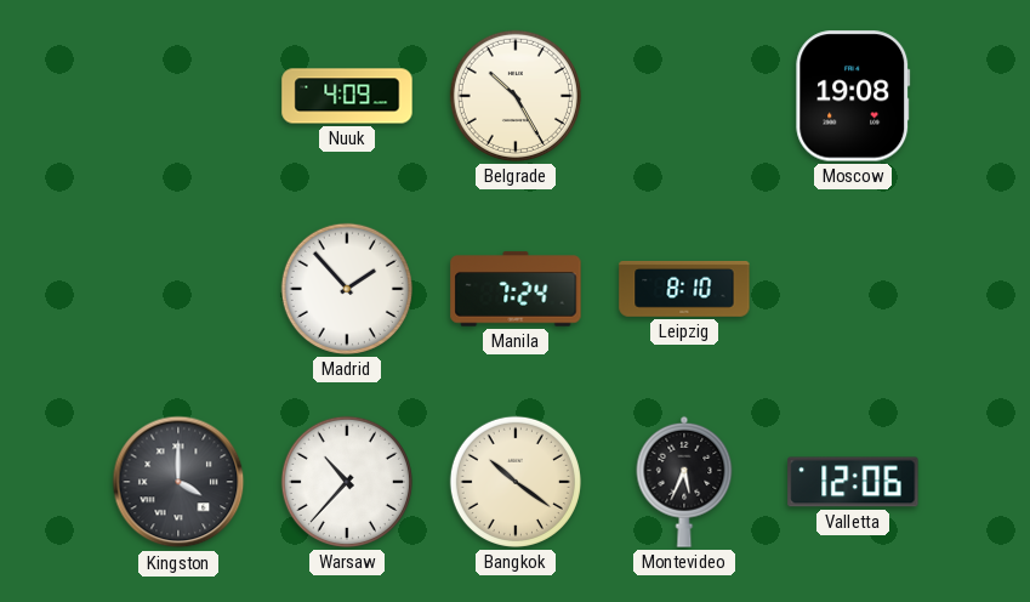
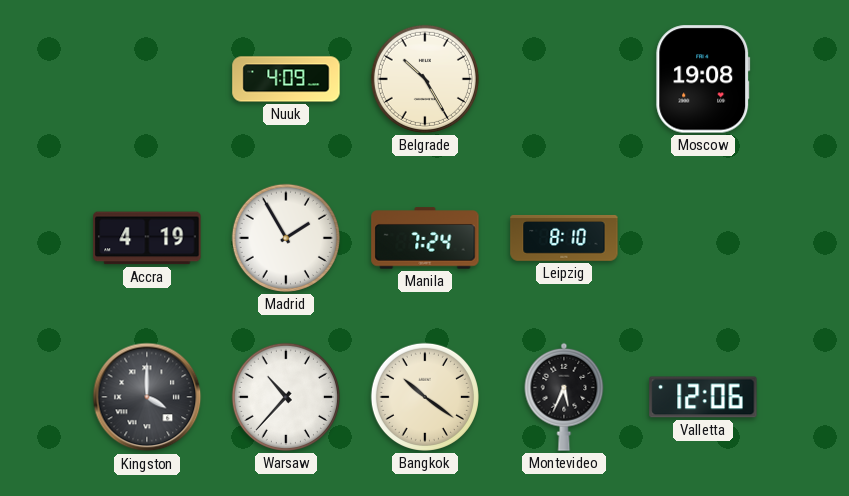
Accra: none -> 4:19
Madrid: 1:53 -> 1:55
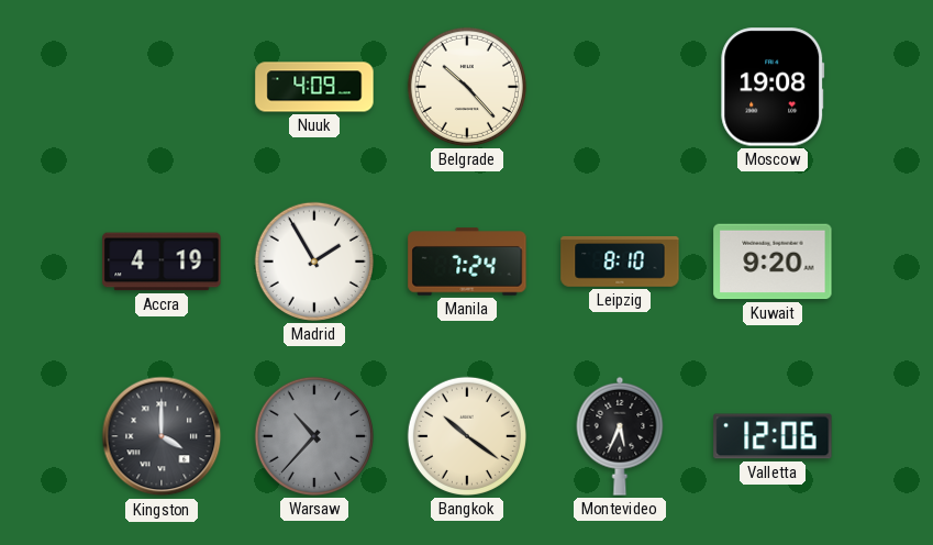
Belgrade: 10:25 -> 10:23
Kuwait: none -> 9:20
Warsaw dial: white -> grey
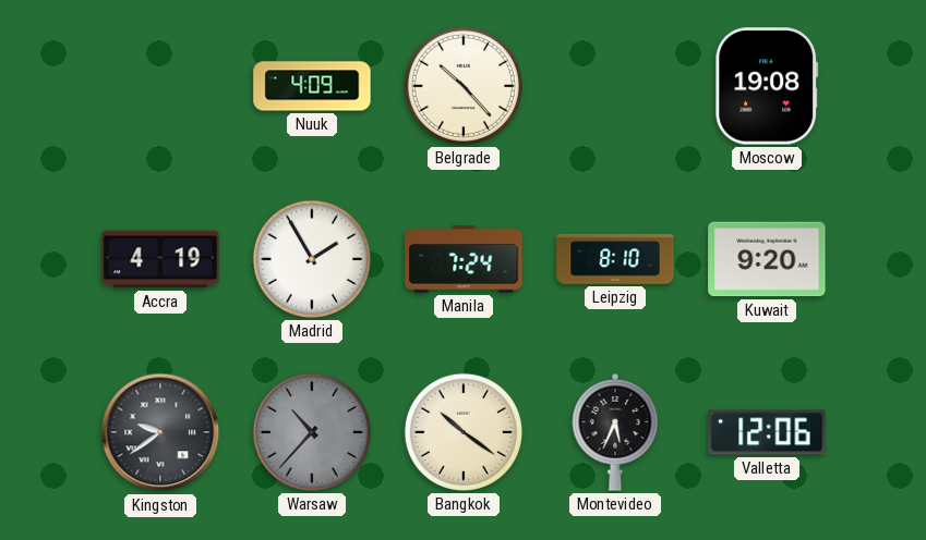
Kingston: 4:00 -> 9:39
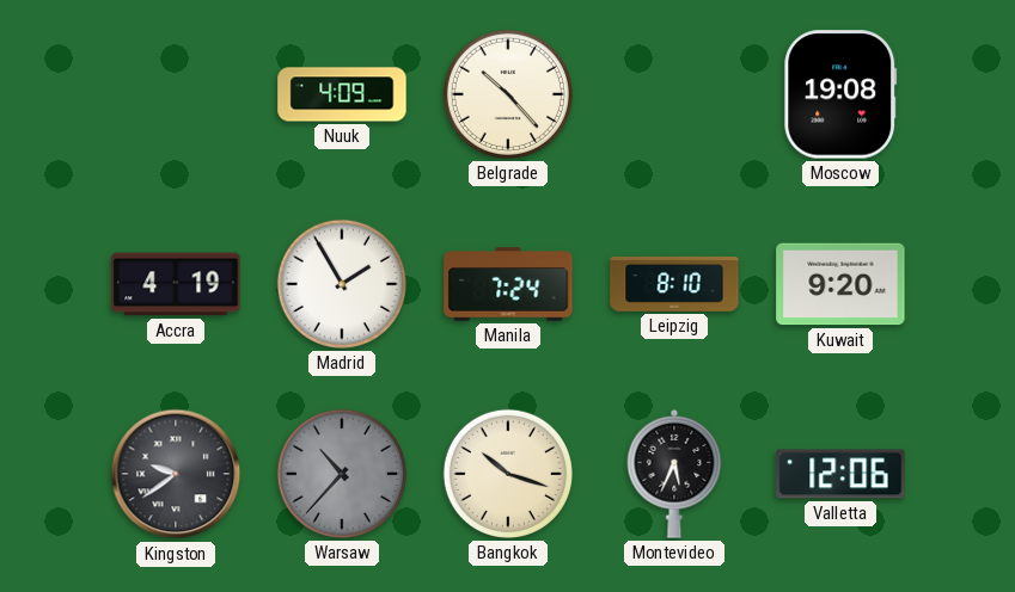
Bangkok: 10:21 -> 10:18
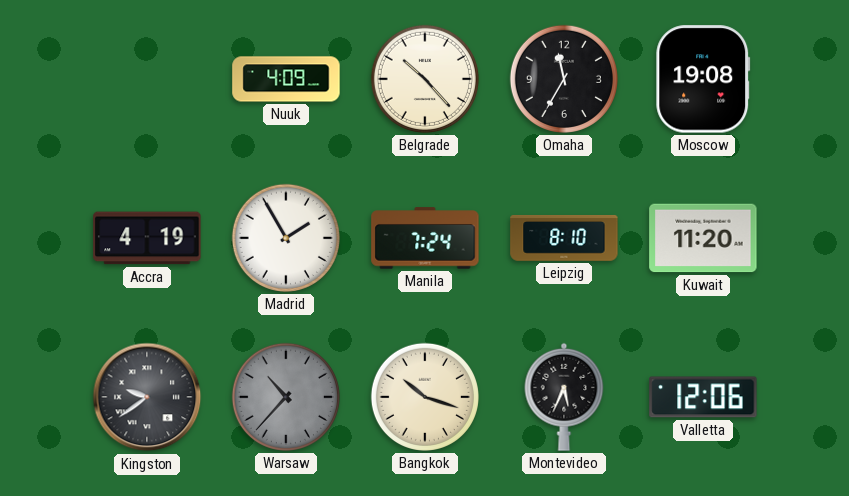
Omaha: none -> 11:35
Kuwait: 9:20 -> 11:20
